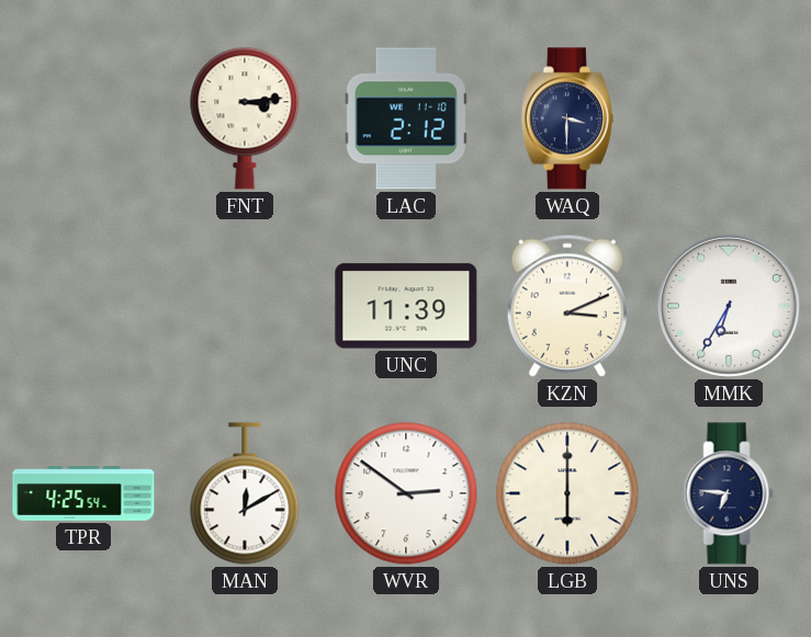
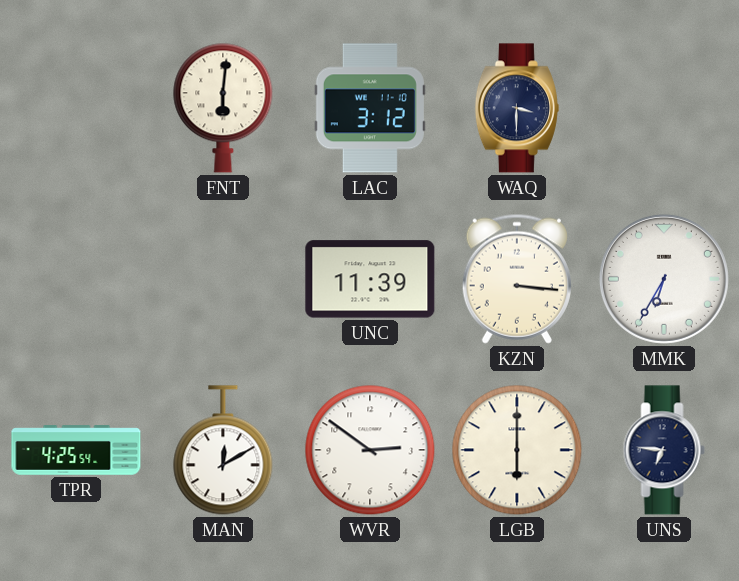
FNT: 3:14 -> 6:01
LAC: 2:12 -> 3:12
KZN: 3:11 -> 3:16
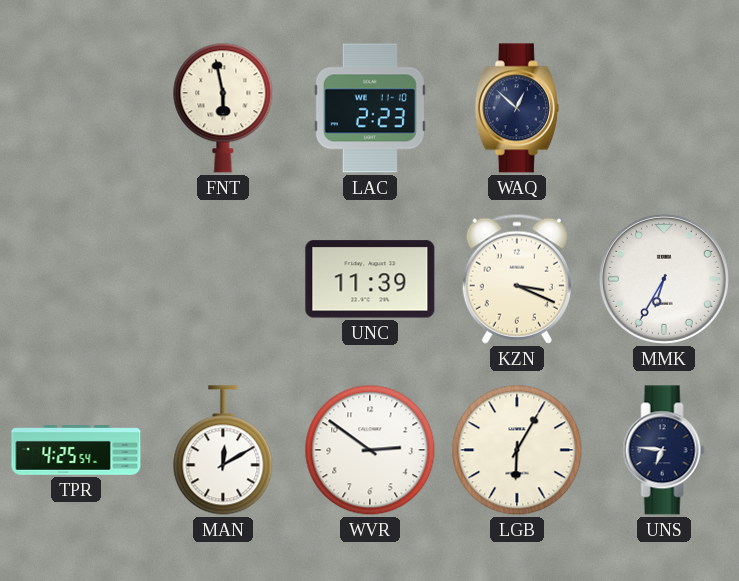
FNT: 6:01 -> 5:58
LAC: 3:12 -> 2:23
WAQ: 3:30 -> 12:52
KZN: 3:16 -> 3:19
LGB: 6:00 -> 6:05
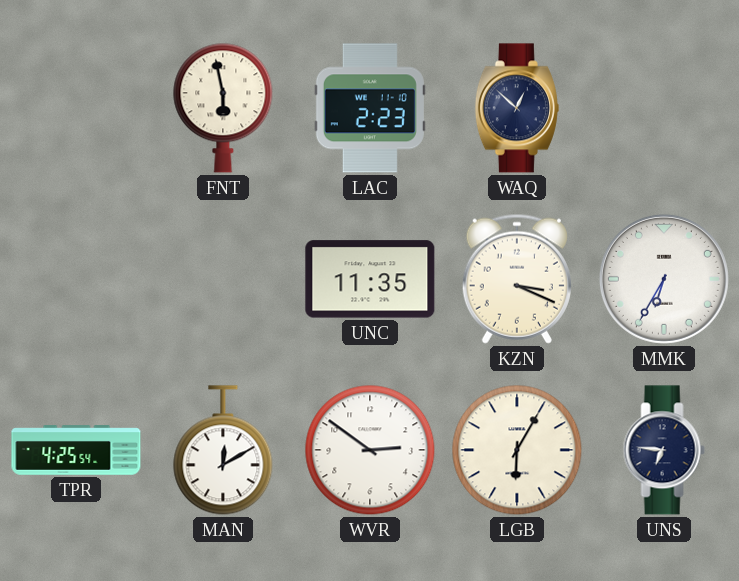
UNC: 11:39 -> 11:35
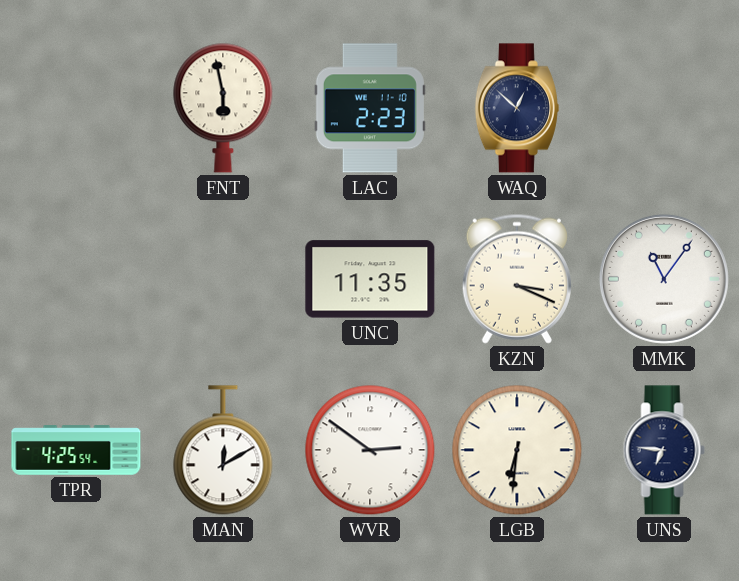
MMK: 6:35 -> 11:06
LGB: 6:05 -> 6:31
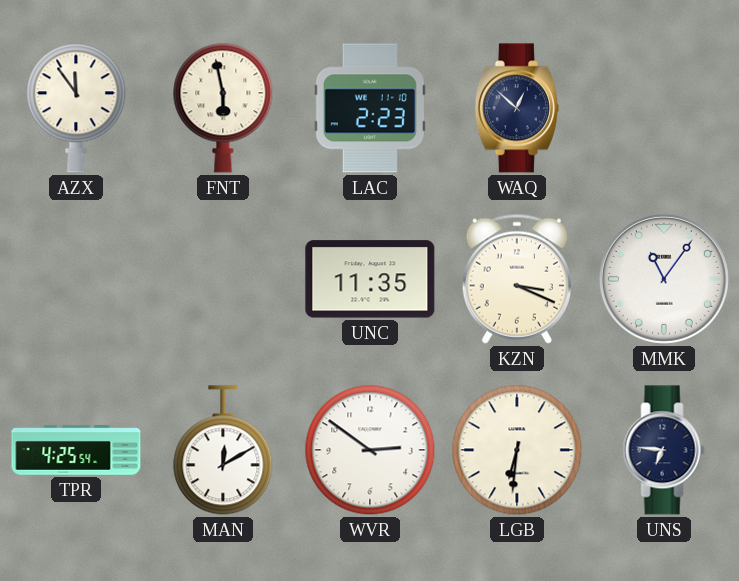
AZX: none -> 11:54
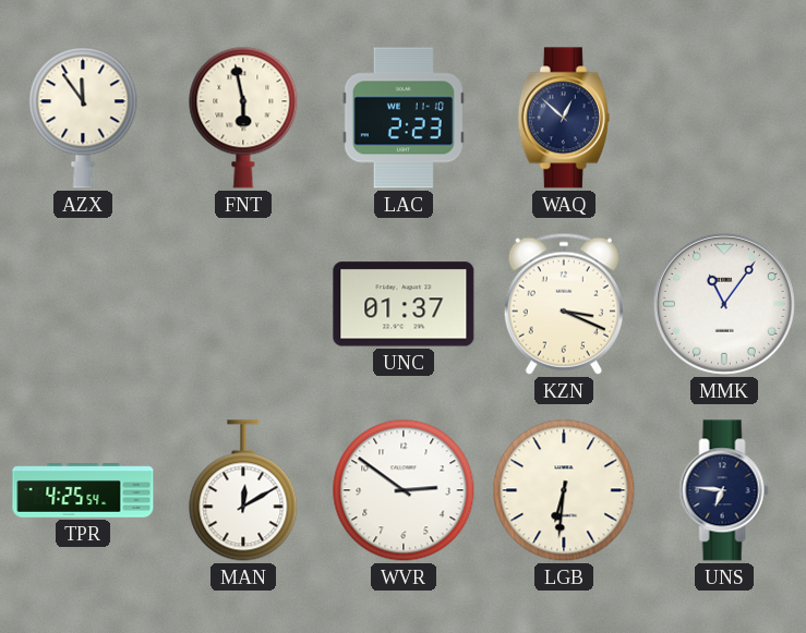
UNC: 11:35 -> 01:37
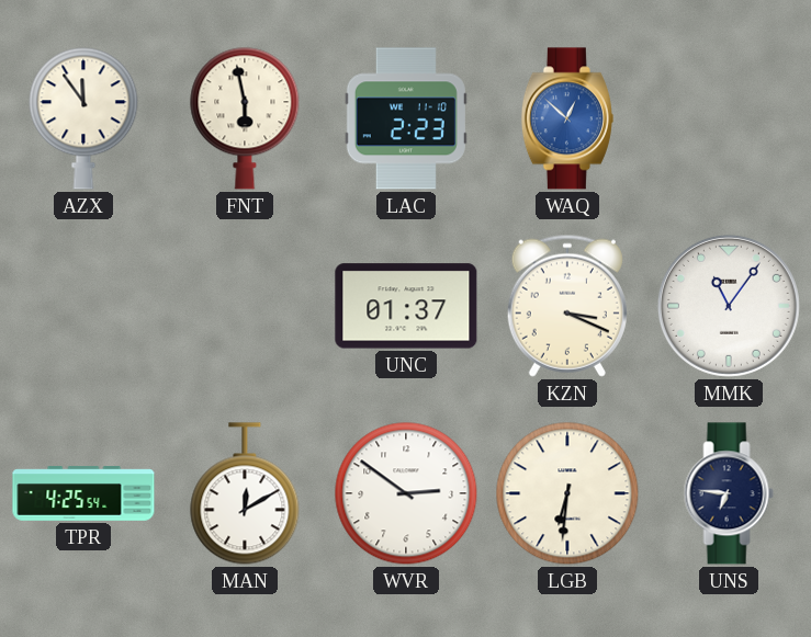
WAQ dial: navy -> blue
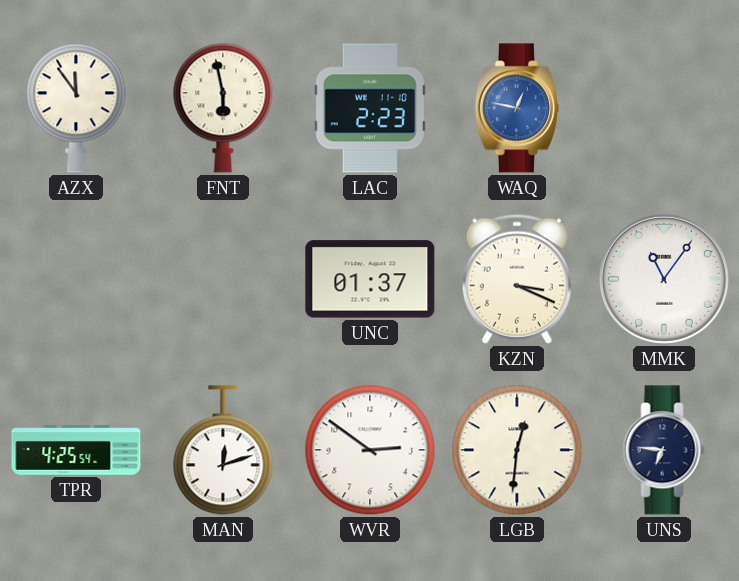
WAQ: 12:52 -> 12:47
MAN: 12:10 -> 12:12
LGB: 6:31 -> 12:31
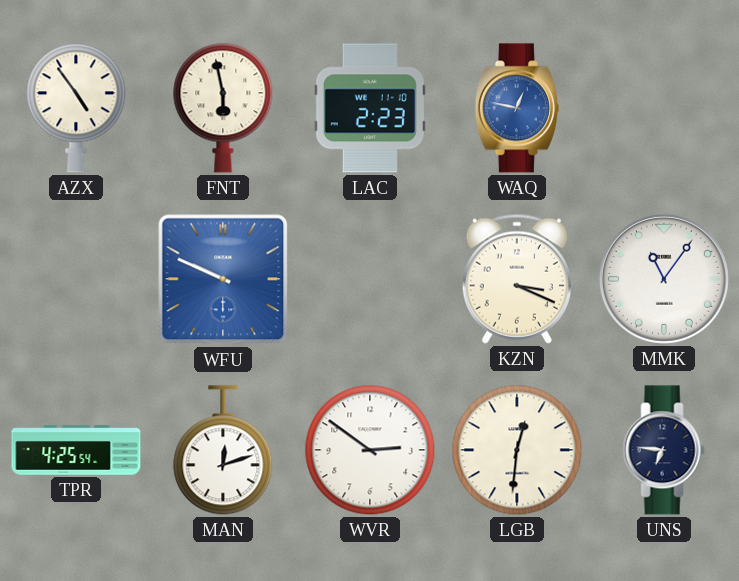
AZX: 11:54 -> 4:54
WFU: none -> 9:49
UNC: 01:37 -> none
